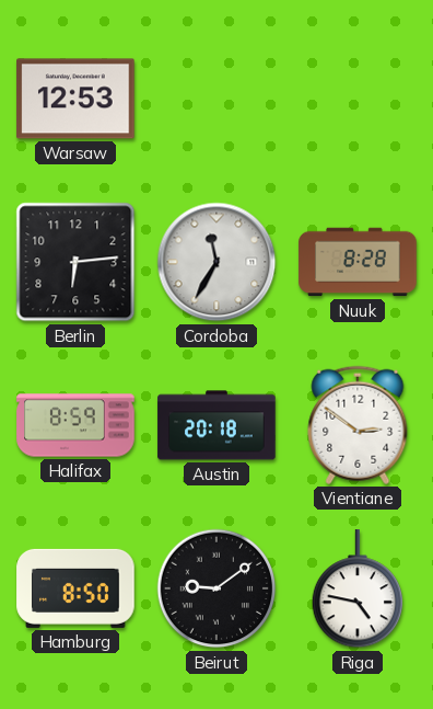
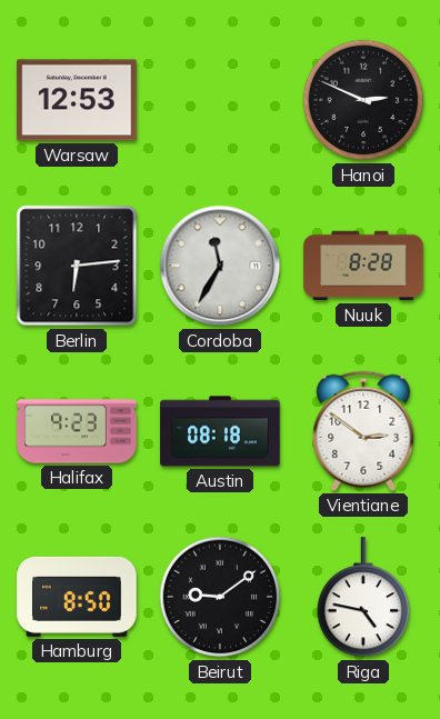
Hanoi: none -> 2:49
Halifax: 8:59 -> 9:23
Austin: 20:18 -> 08:18
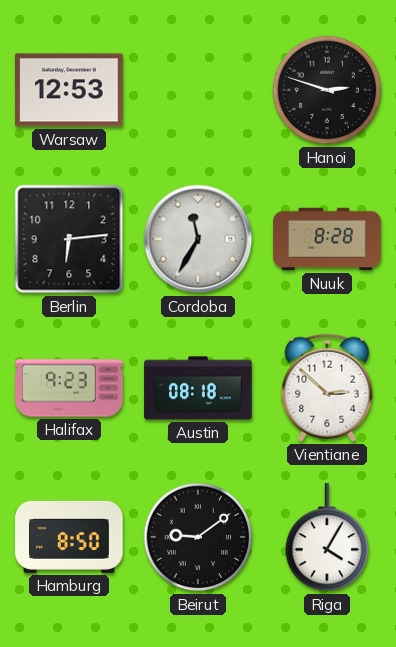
Hanoi: 2:49 -> 2:48
Vientiane: 2:51 -> 2:52
Riga: 4:47 -> 4:05
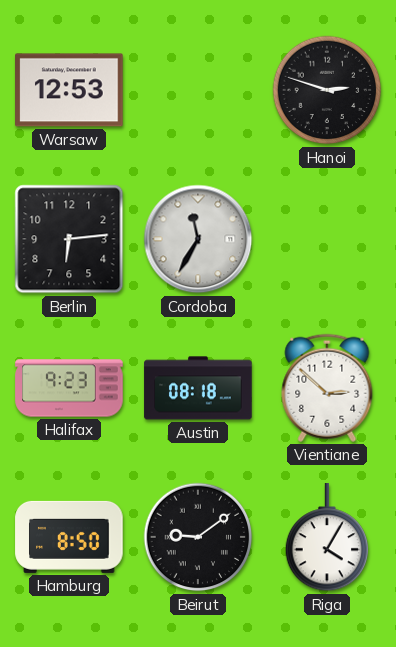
Nuuk: 8:28 -> none
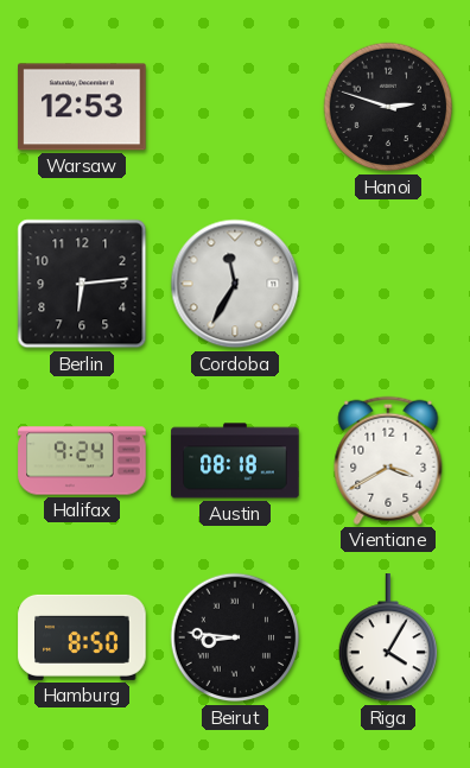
Halifax: 9:23 -> 9:24
Vientiane: 2:52 -> 3:40
Beirut: 9:09 -> 8:46
